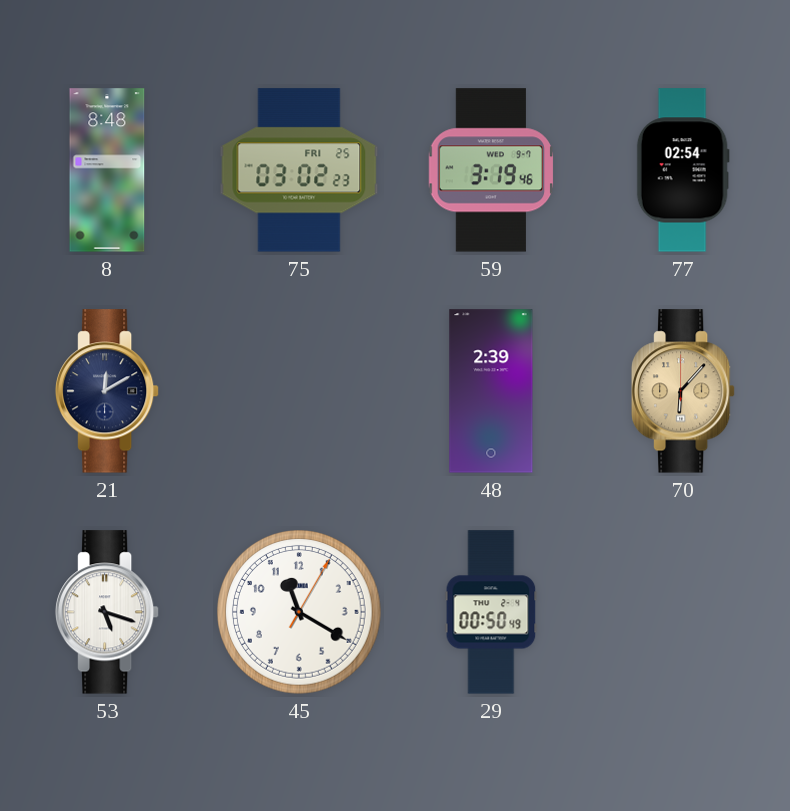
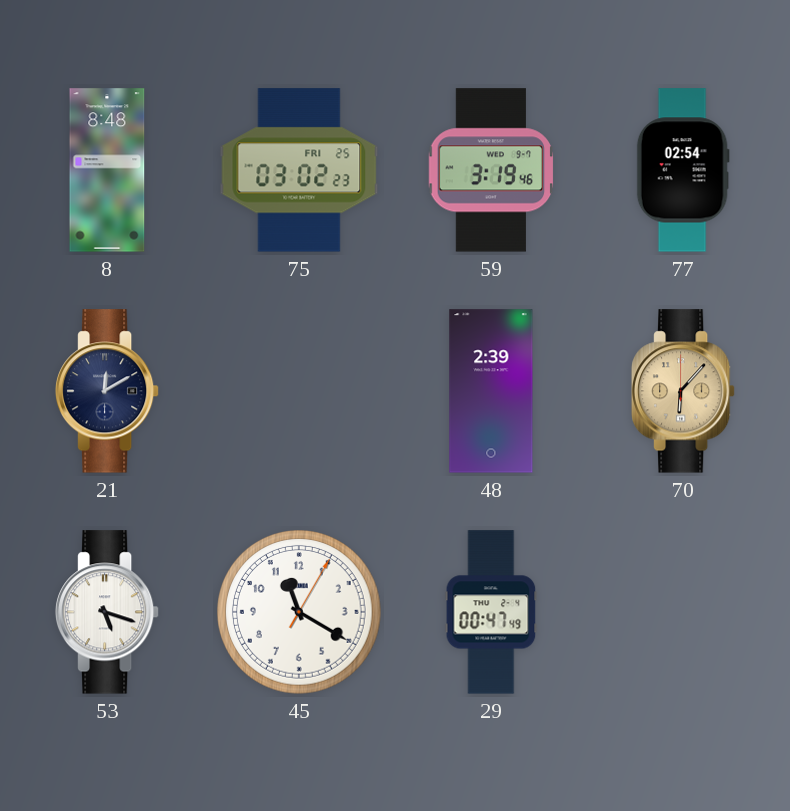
29: 00:50 -> 00:47
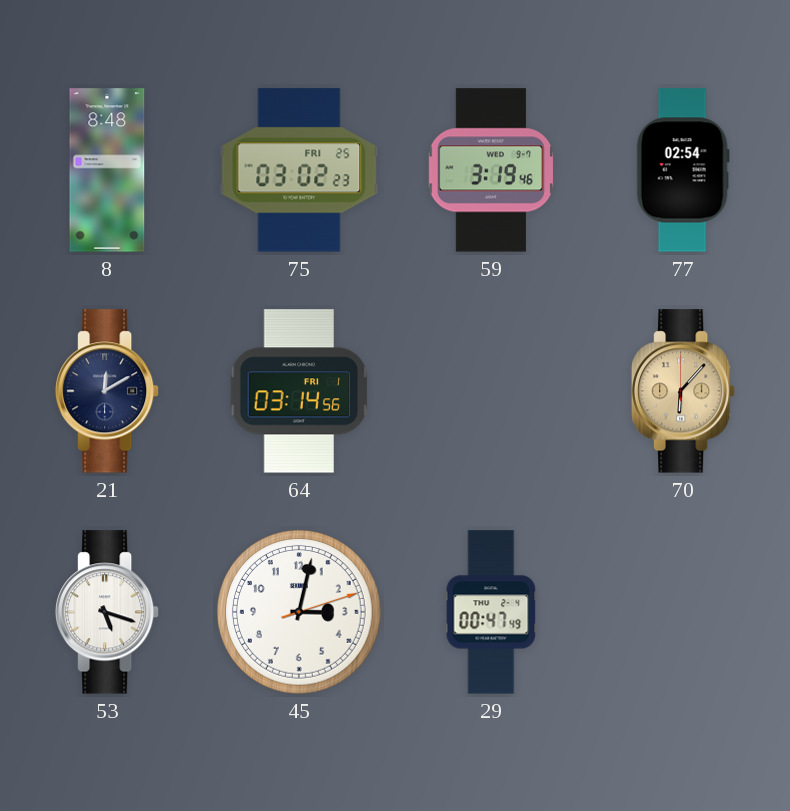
64: none -> 03:14
48: 2:39 -> none
45: 11:20 -> 3:02
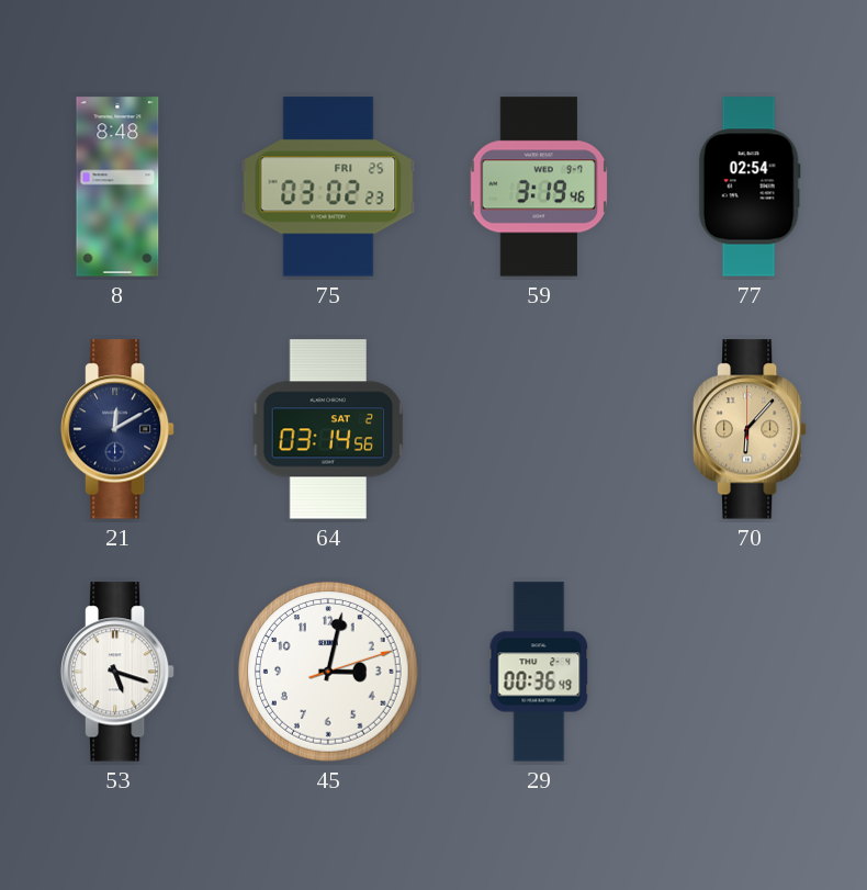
64 date: FRI 1 -> SAT 2
29: 00:47 -> 00:36
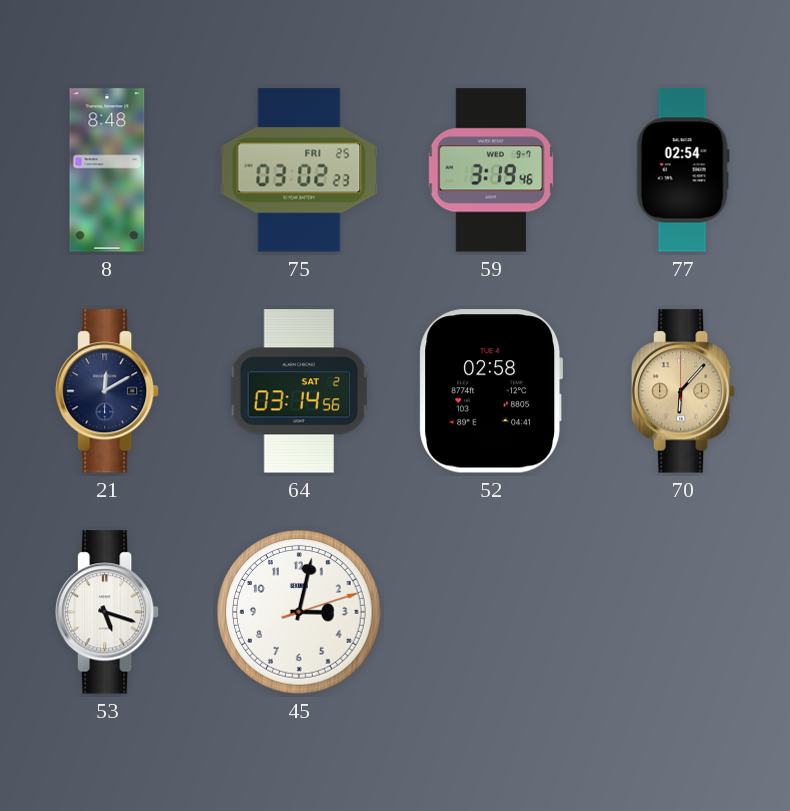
52: none -> 02:58
29: 00:36 -> none
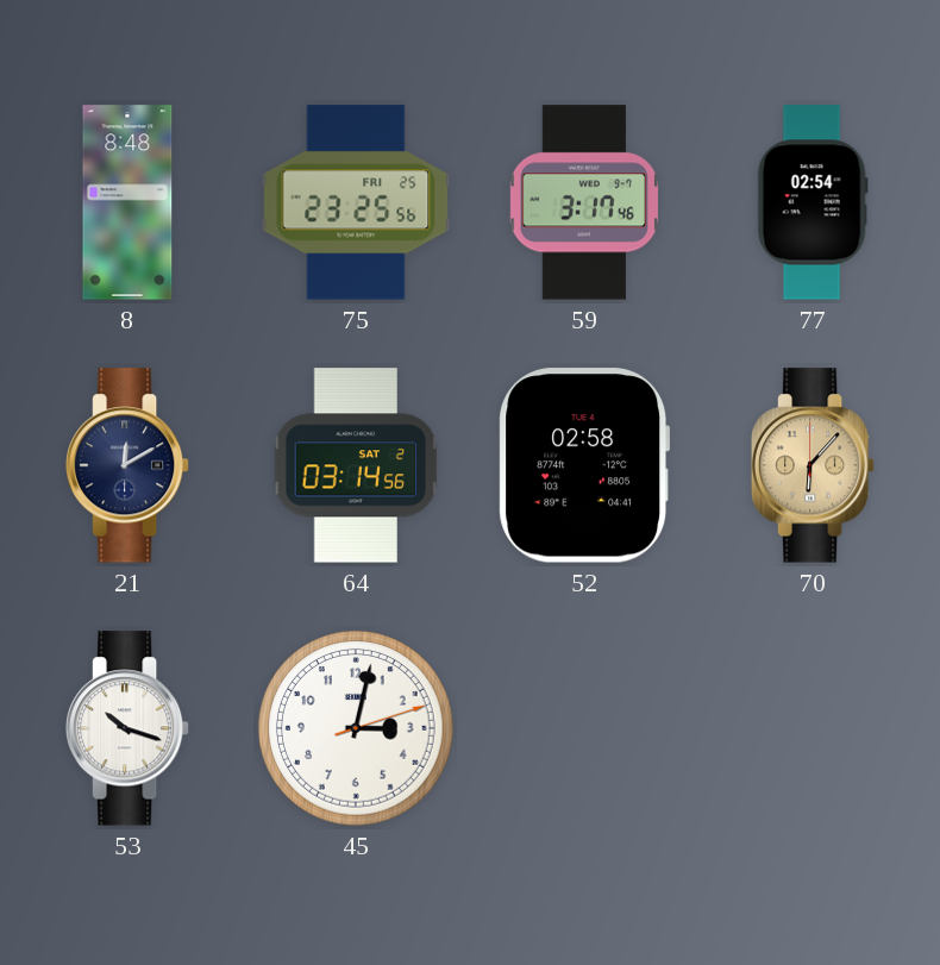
75: 03:02 -> 23:25
59: 3:19 -> 3:17
53: 5:18 -> 10:18
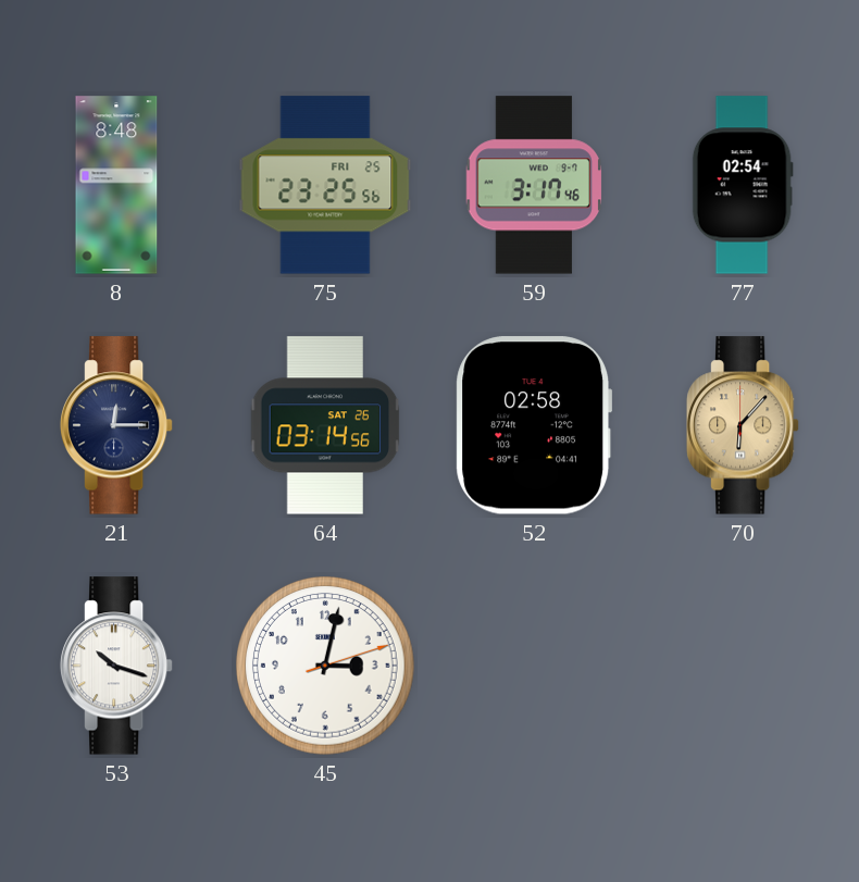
21: 12:10 -> 12:15
64 date: SAT 2 -> SAT 26
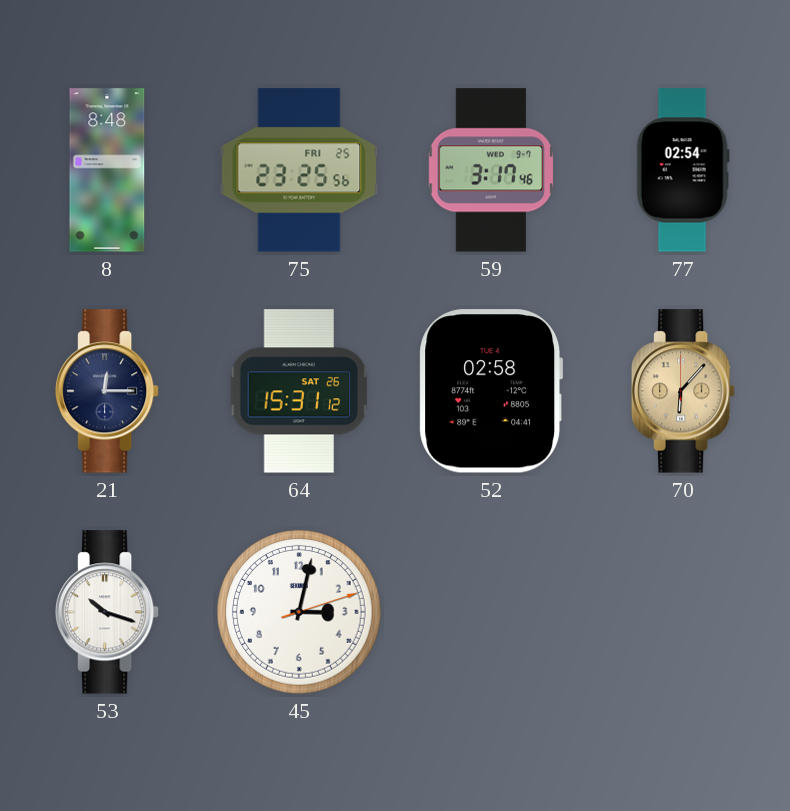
64: 03:14 -> 15:31
